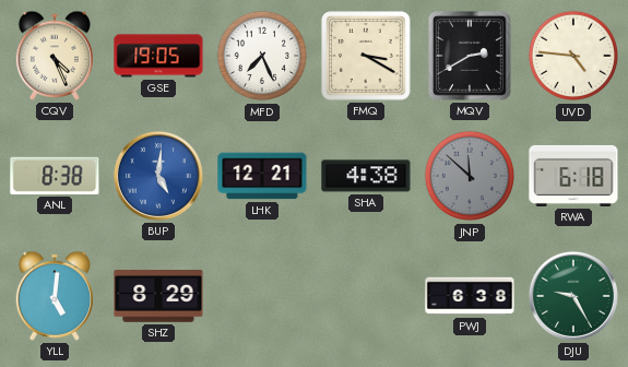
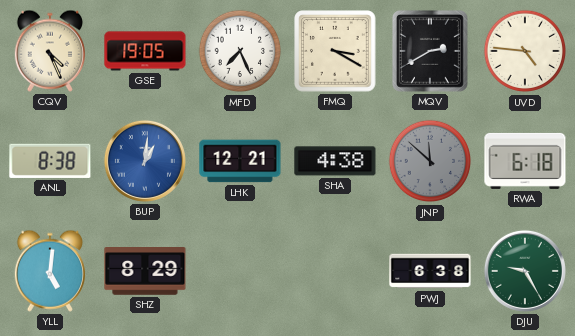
BUP: 5:01 -> 1:01
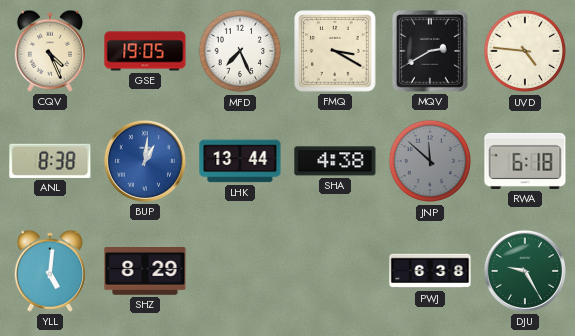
LHK: 12:21 -> 13:44
